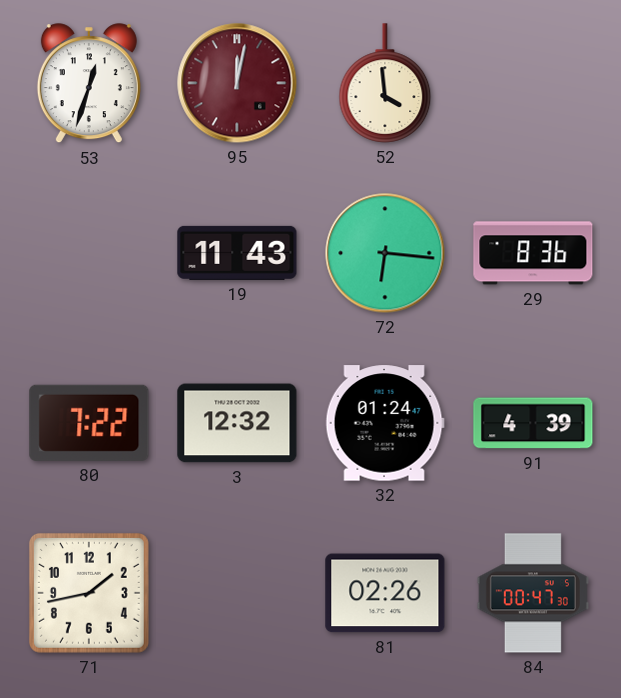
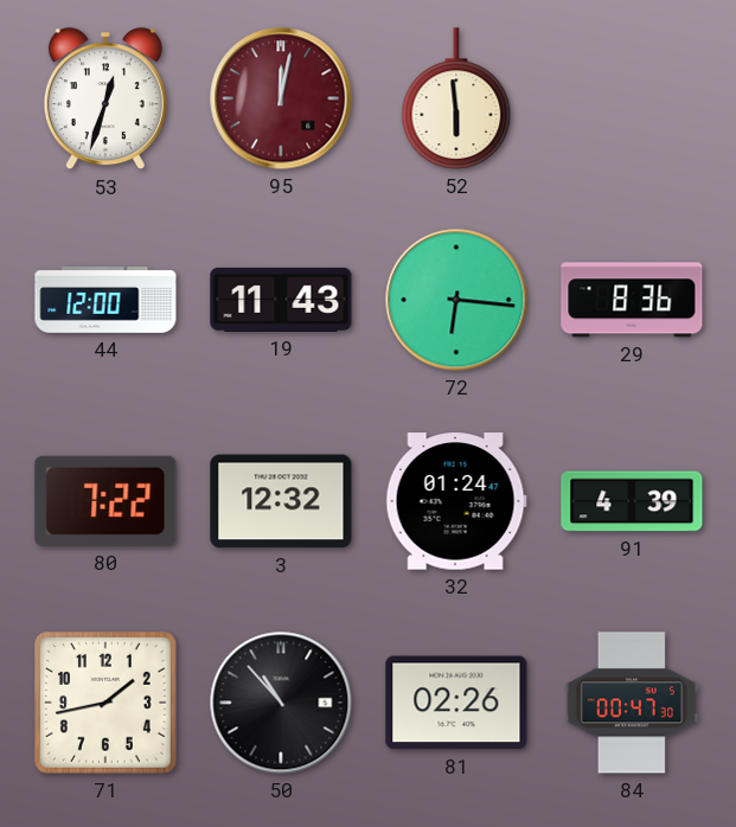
52: 3:59 -> 5:59
44: none -> 12:00
50: none -> 10:53
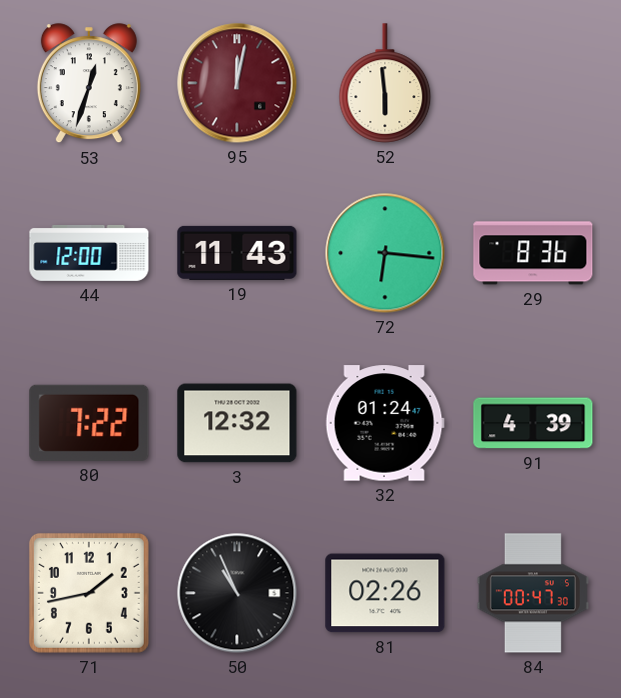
50: 10:53 -> 10:56
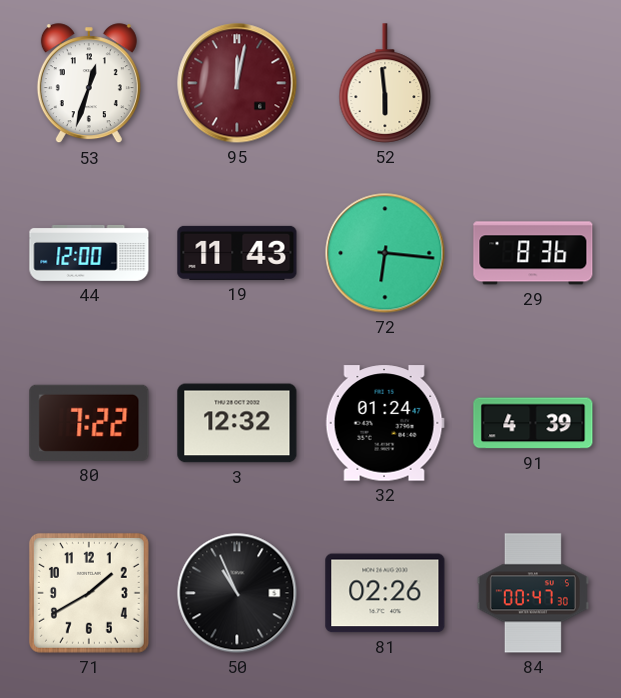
71: 1:43 -> 1:40
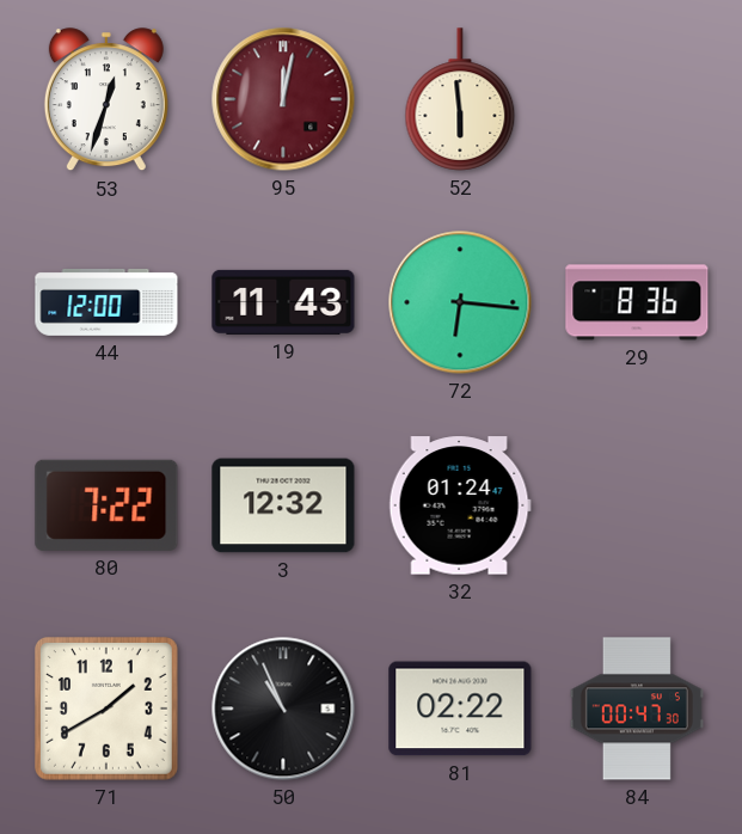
91: 4:39 -> none
81: 02:26 -> 02:22
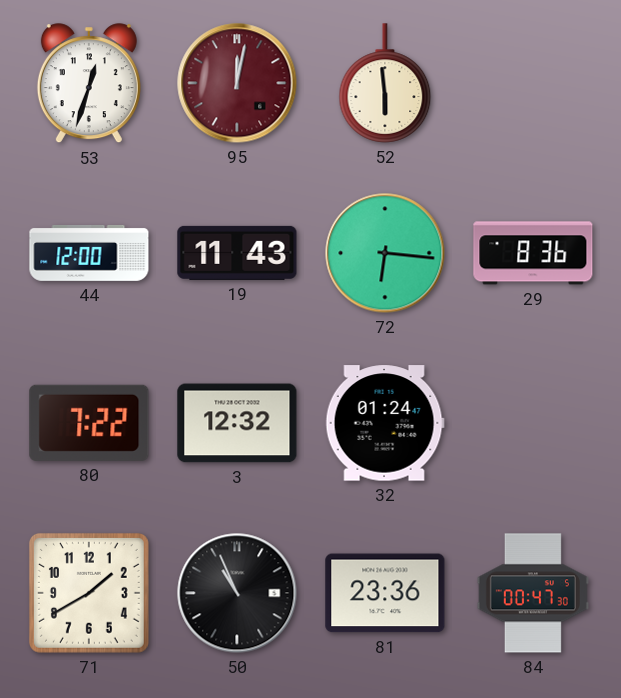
81: 02:22 -> 23:36
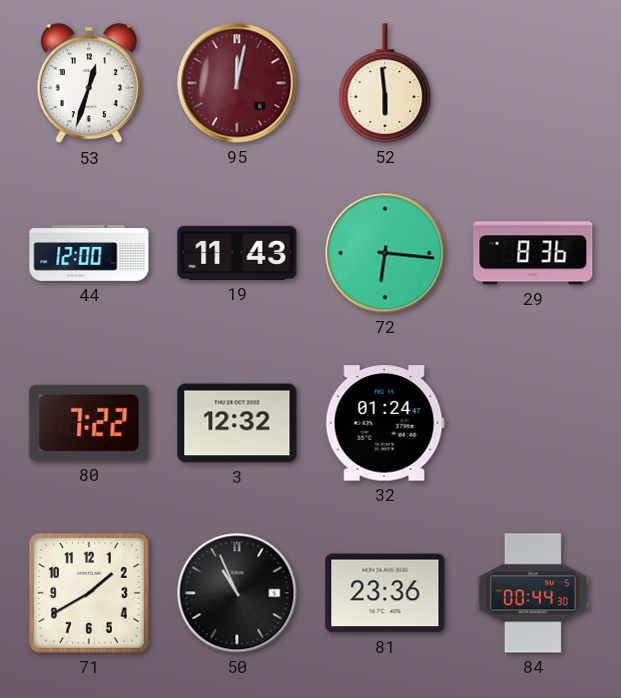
84: 00:47 -> 00:44
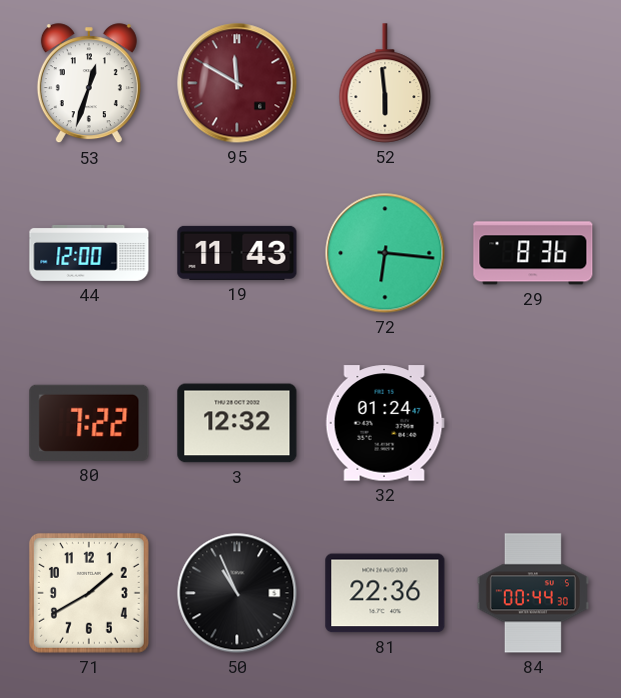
95: 12:02 -> 11:50
81: 23:36 -> 22:36
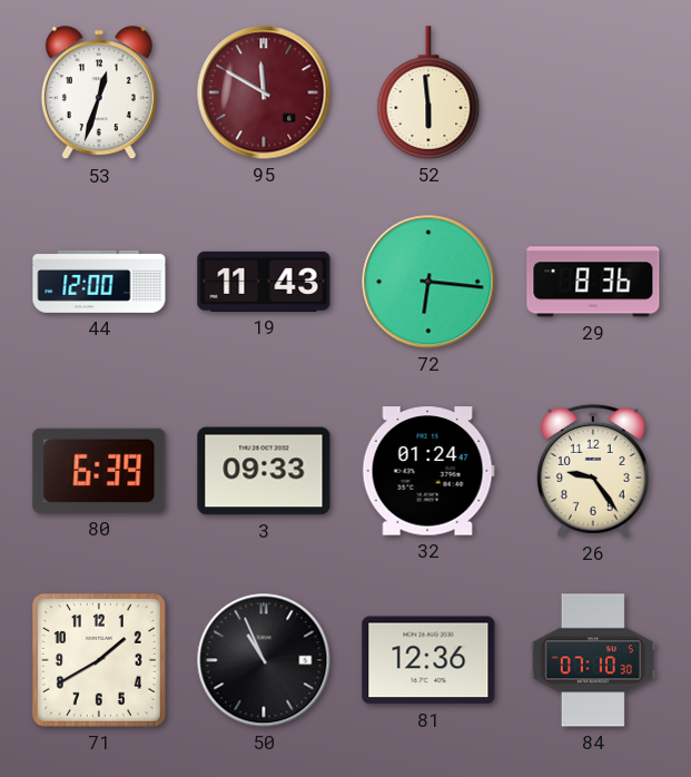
80: 7:22 -> 6:39
3: 12:32 -> 09:33
26: none -> 9:24
81: 22:36 -> 12:36
84: 00:44 -> 07:10
